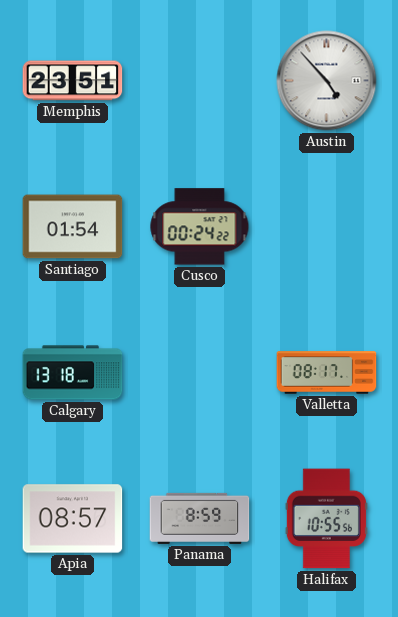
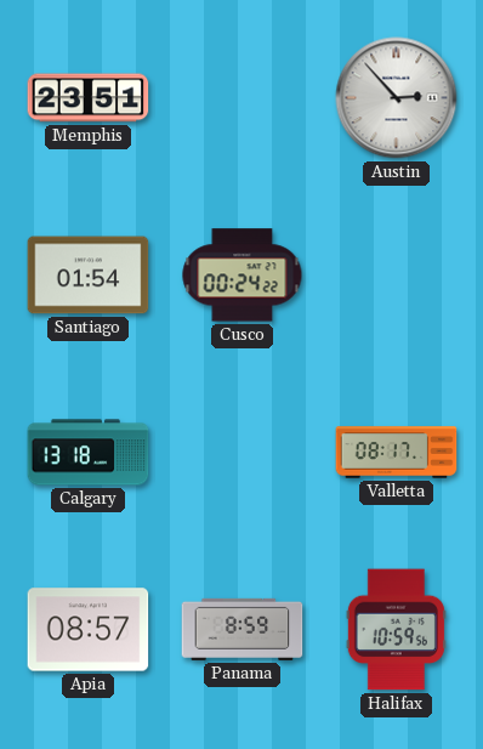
Austin: 4:53 -> 2:53
Halifax: 10:55 -> 10:59
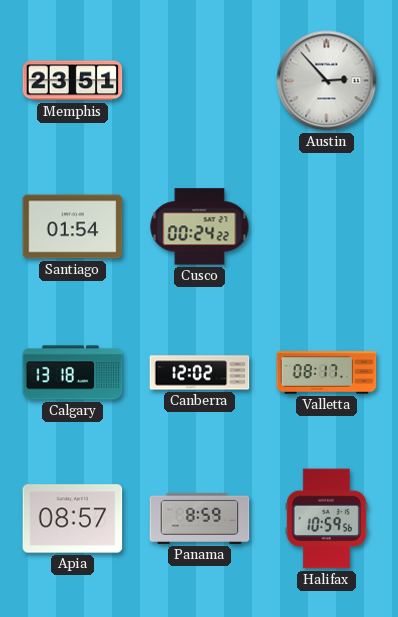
Canberra: none -> 12:02
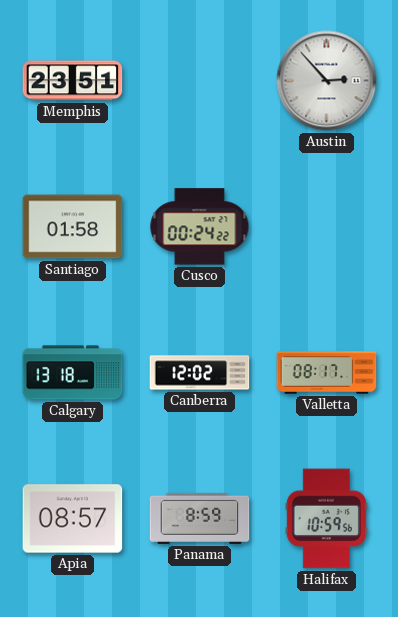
Santiago: 01:54 -> 01:58
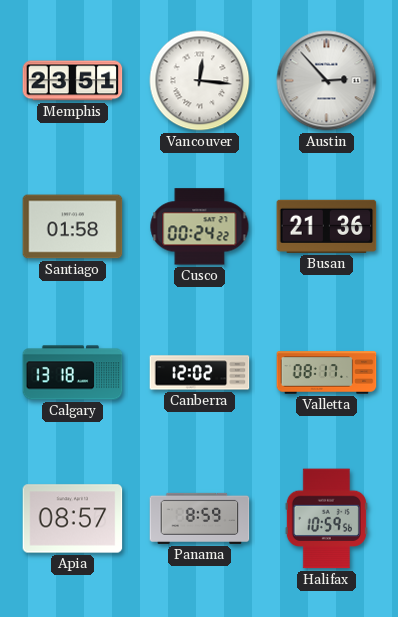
Vancouver: none -> 12:16
Busan: none -> 21:36
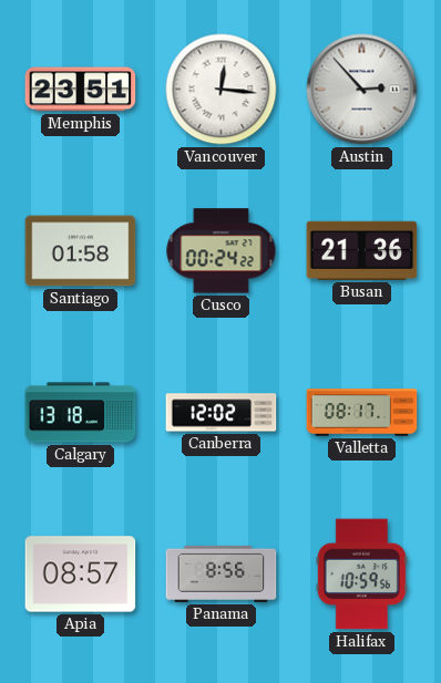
Panama: 8:59 -> 8:56
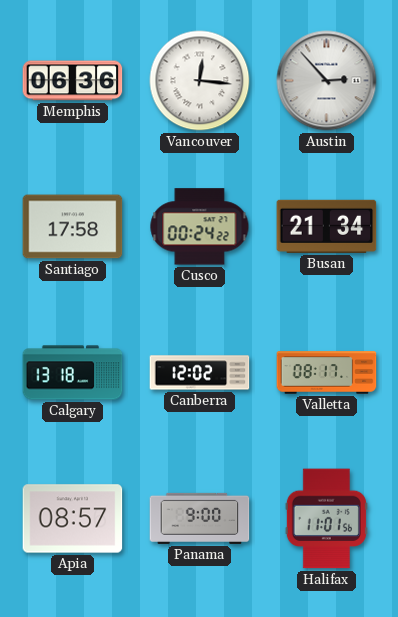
Memphis: 23:51 -> 06:36
Santiago: 01:58 -> 17:58
Busan: 21:36 -> 21:34
Panama: 8:56 -> 9:00
Halifax: 10:59 -> 11:01
